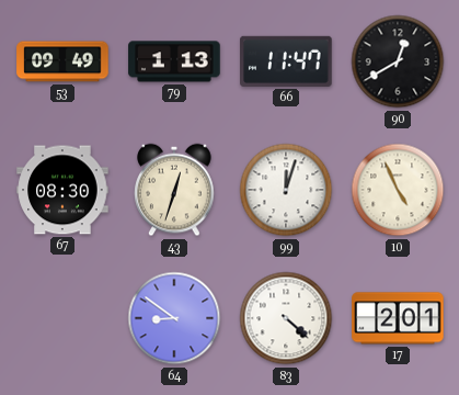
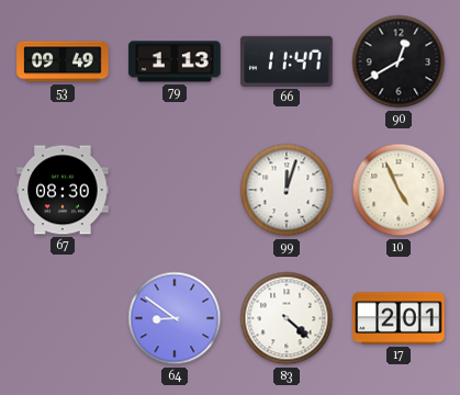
43: 12:33 -> none
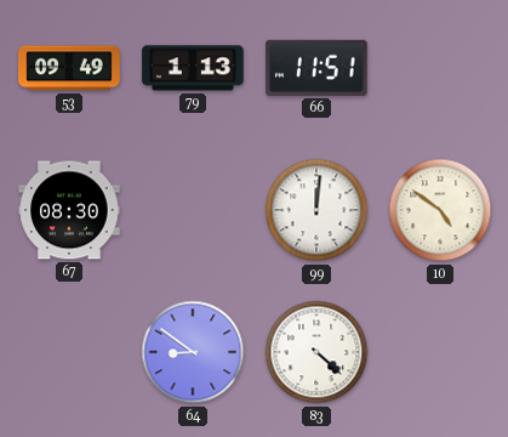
66: 11:47 -> 11:51
90: 12:40 -> none
99: 12:03 -> 12:01
10: 4:56 -> 4:51
17: 2:01 -> none
